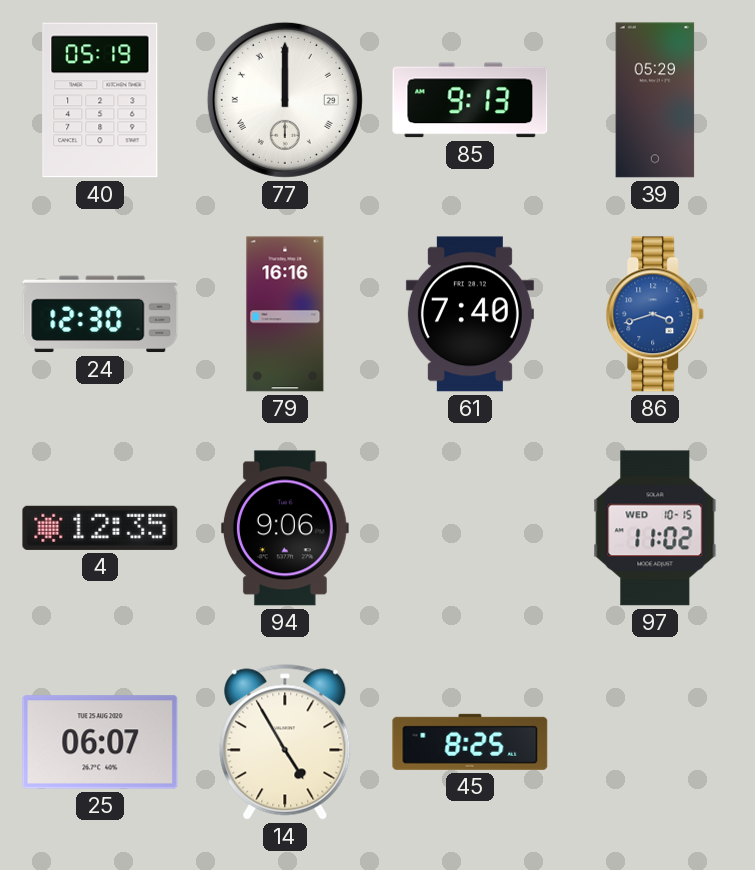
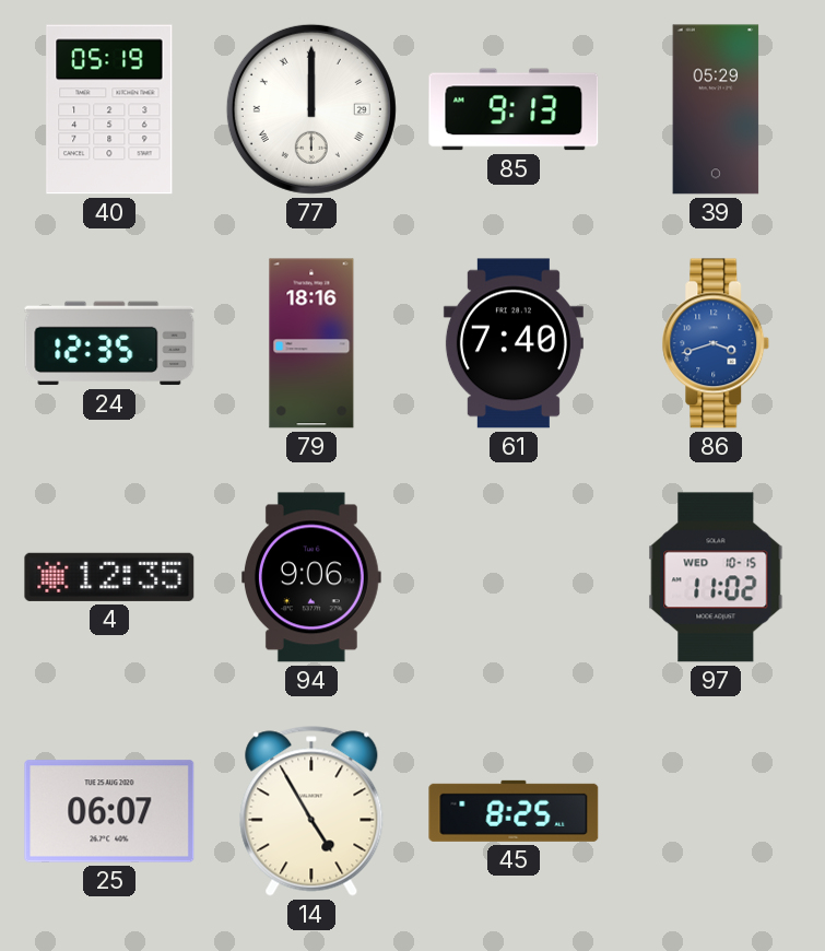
24: 12:30 -> 12:35
79: 16:16 -> 18:16
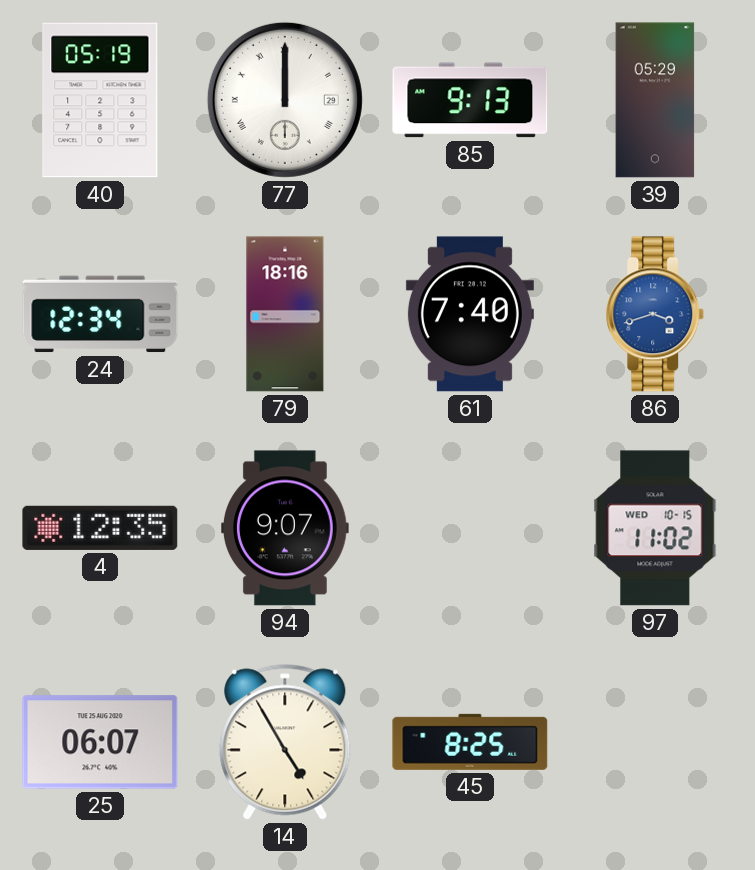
24: 12:35 -> 12:34
94: 9:06 -> 9:07
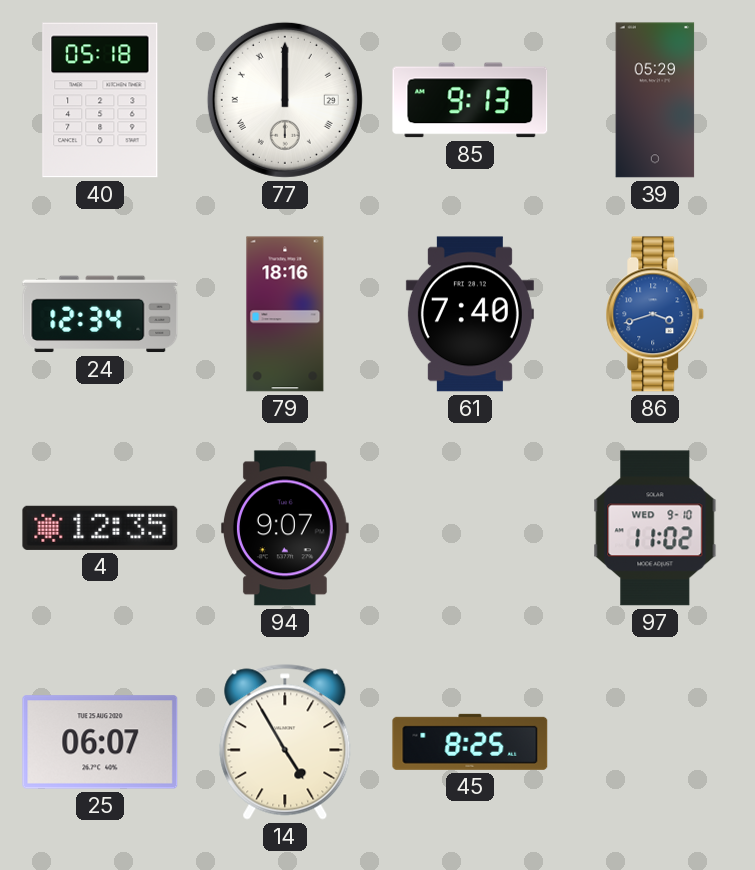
40: 05:19 -> 05:18
97 date: WED 10-15 -> WED 9-10
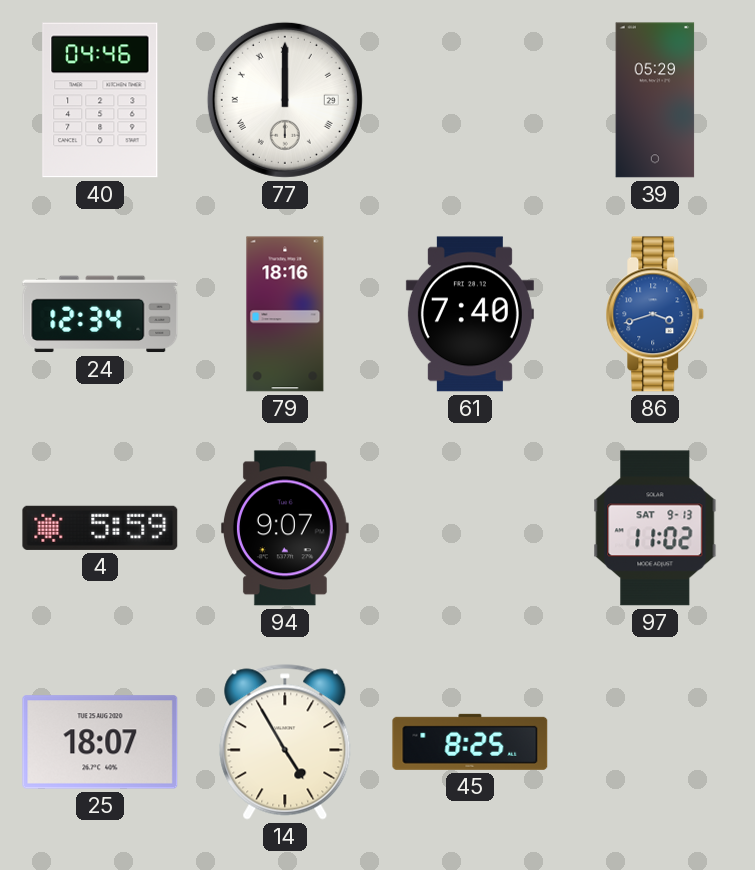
40: 05:18 -> 04:46
85: 9:13 -> none
4: 12:35 -> 5:59
97 date: WED 9-10 -> SAT 9-13
25: 06:07 -> 18:07
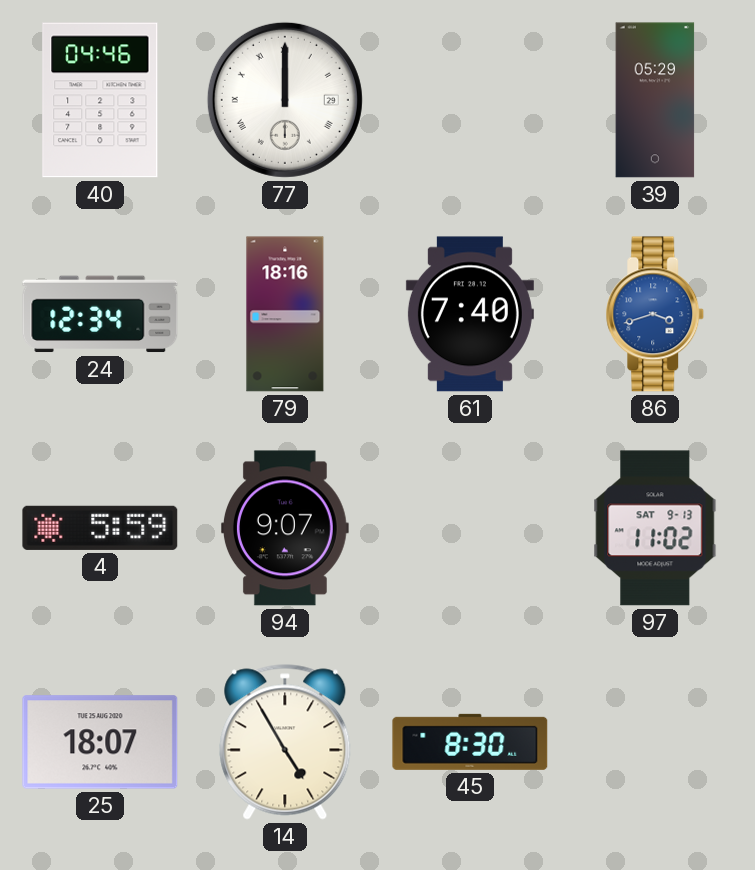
45: 8:25 -> 8:30
